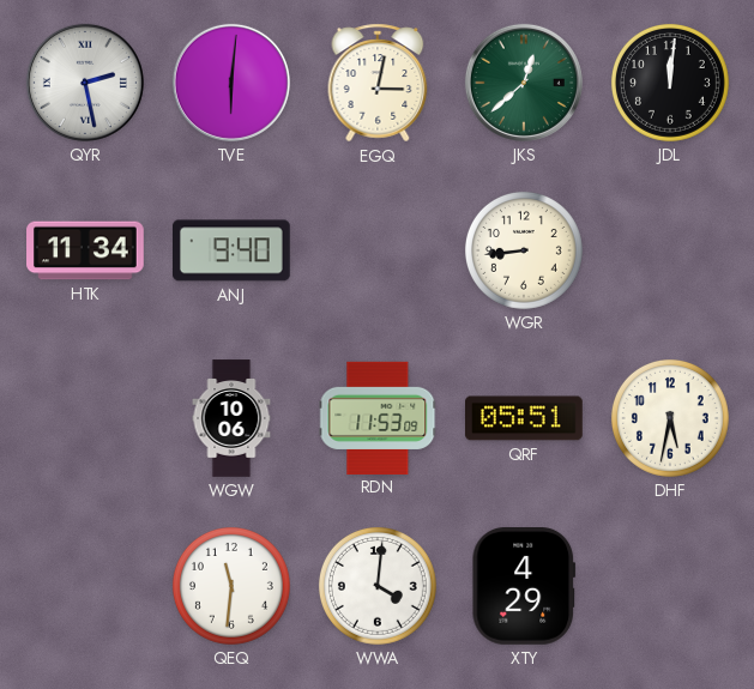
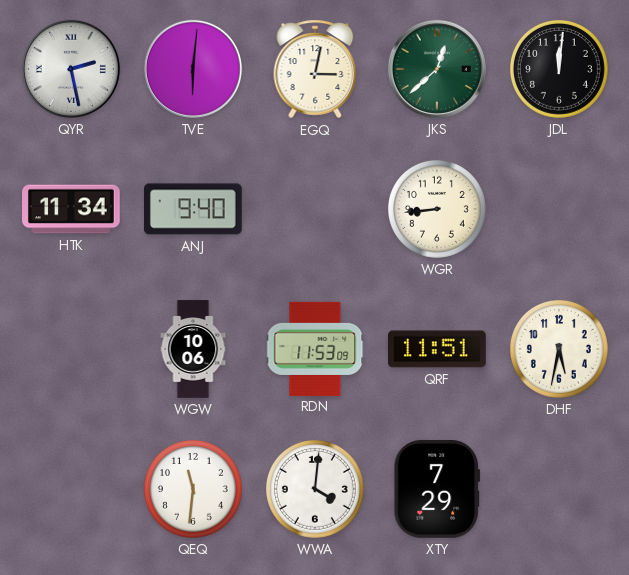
QRF: 05:51 -> 11:51
XTY: 4:29 -> 7:29
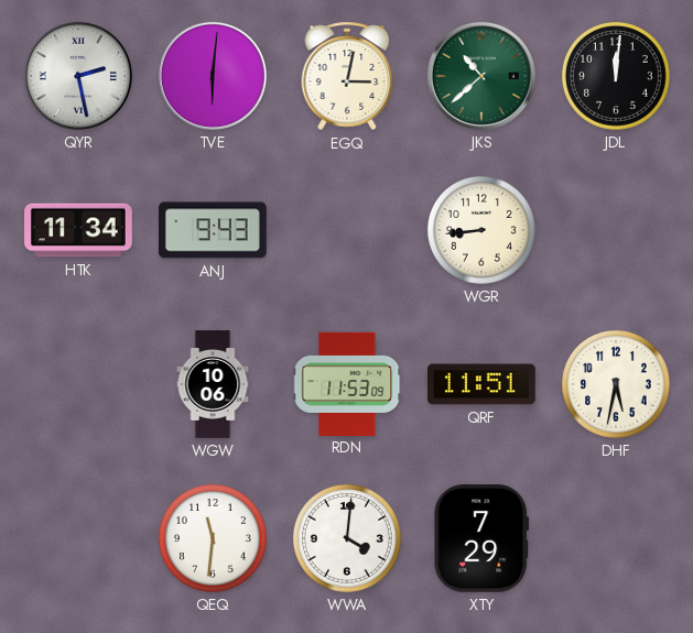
JKS: 12:38 -> 10:38
ANJ: 9:40 -> 9:43
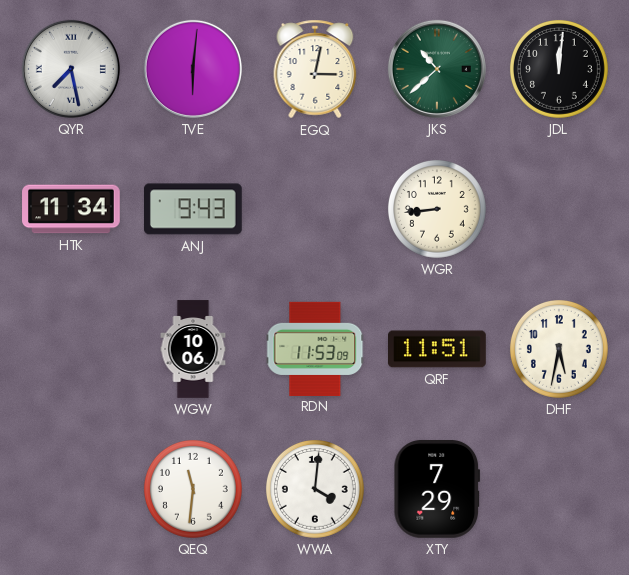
QYR: 2:28 -> 7:28
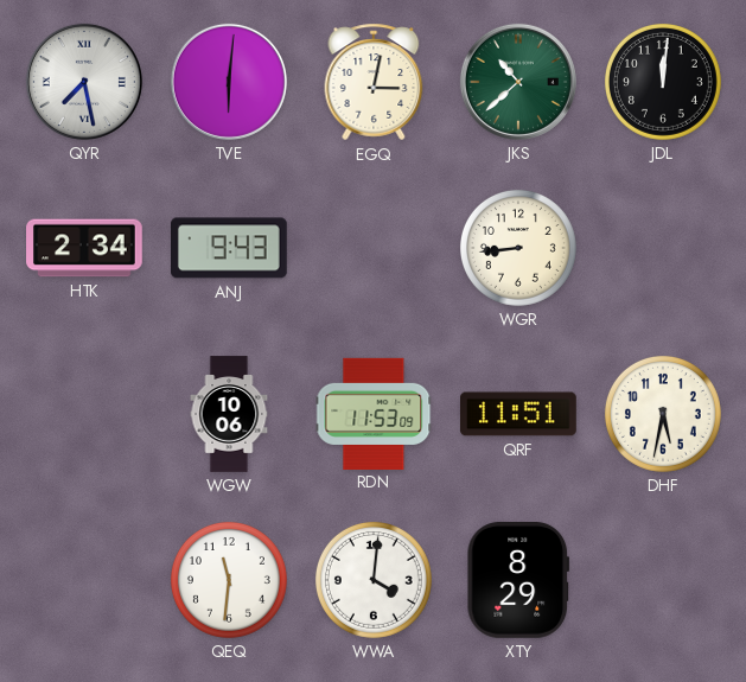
HTK: 11:34 -> 2:34
XTY: 7:29 -> 8:29
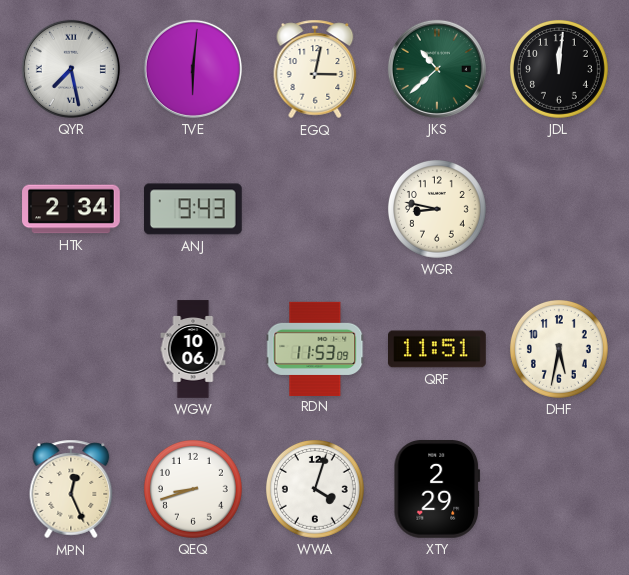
WGR: 8:44 -> 8:47
MPN: none -> 12:26
QEQ: 11:31 -> 8:42
WWA: 4:01 -> 4:03
XTY: 8:29 -> 2:29
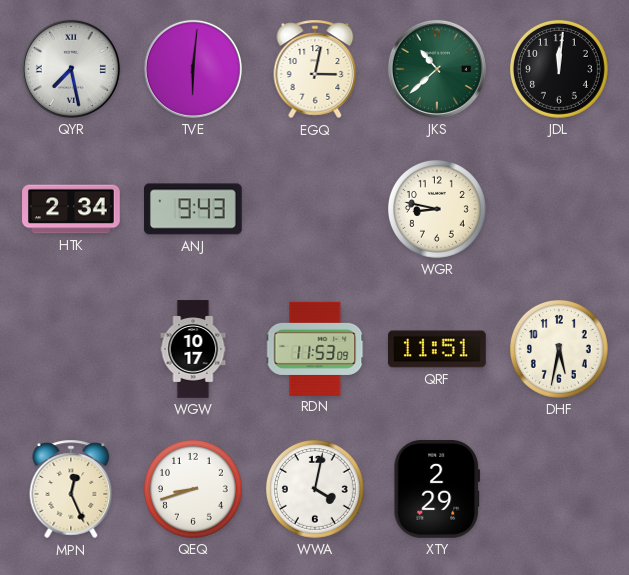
WGW: 10:06 -> 10:17
WWA: 4:03 -> 4:02
